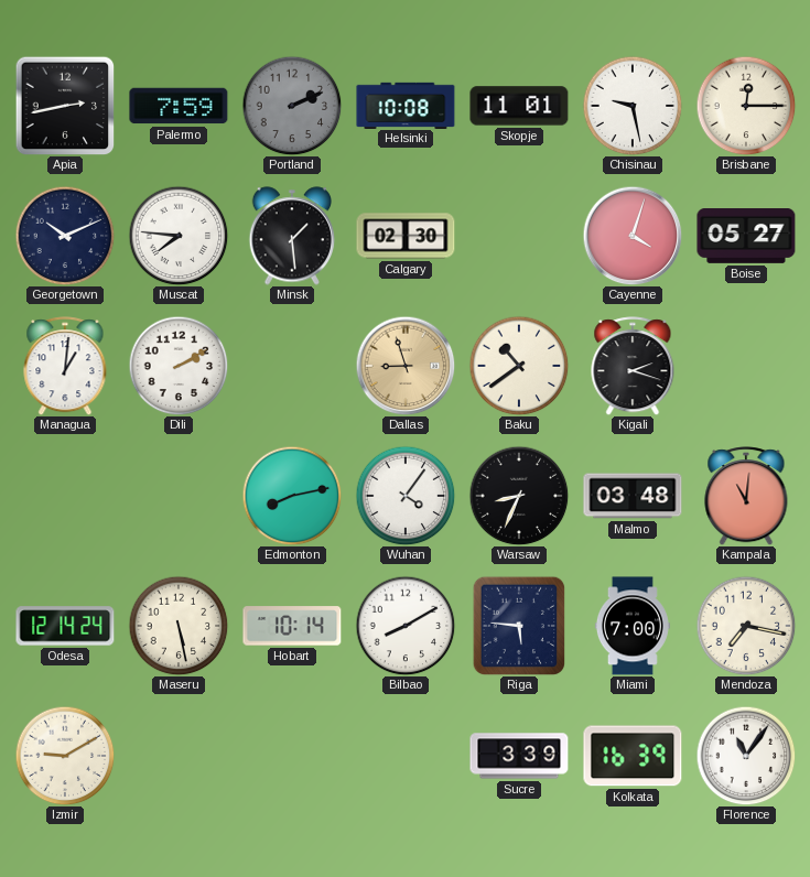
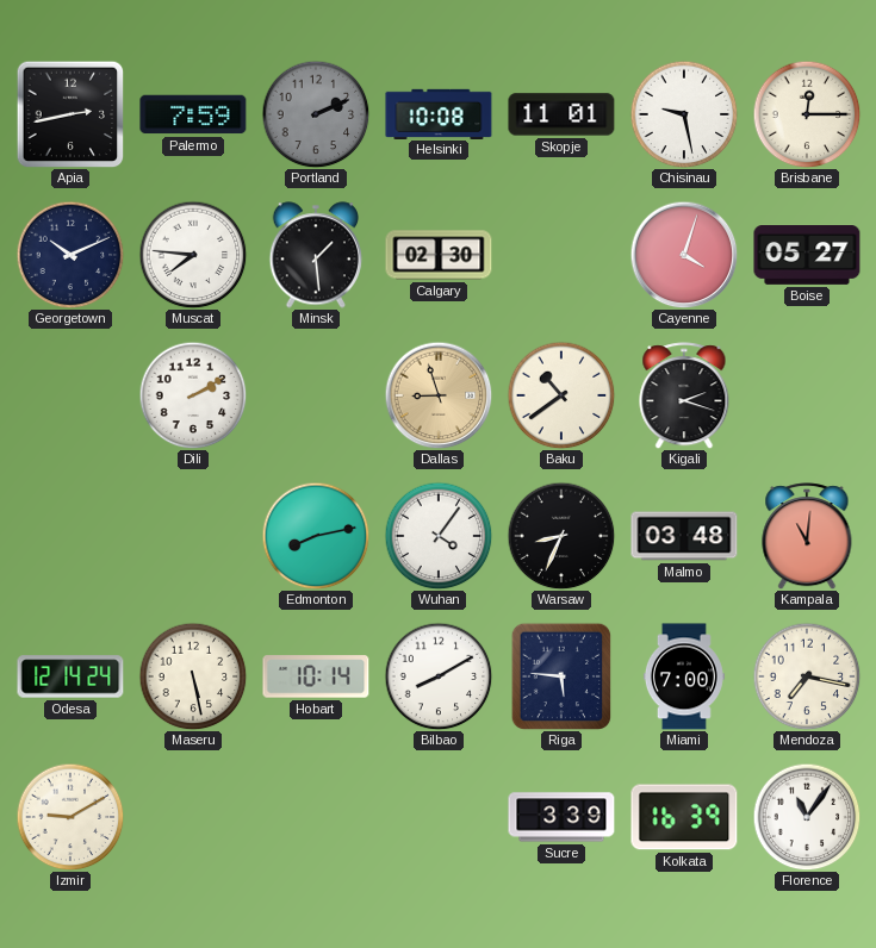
Managua: 1:01 -> none
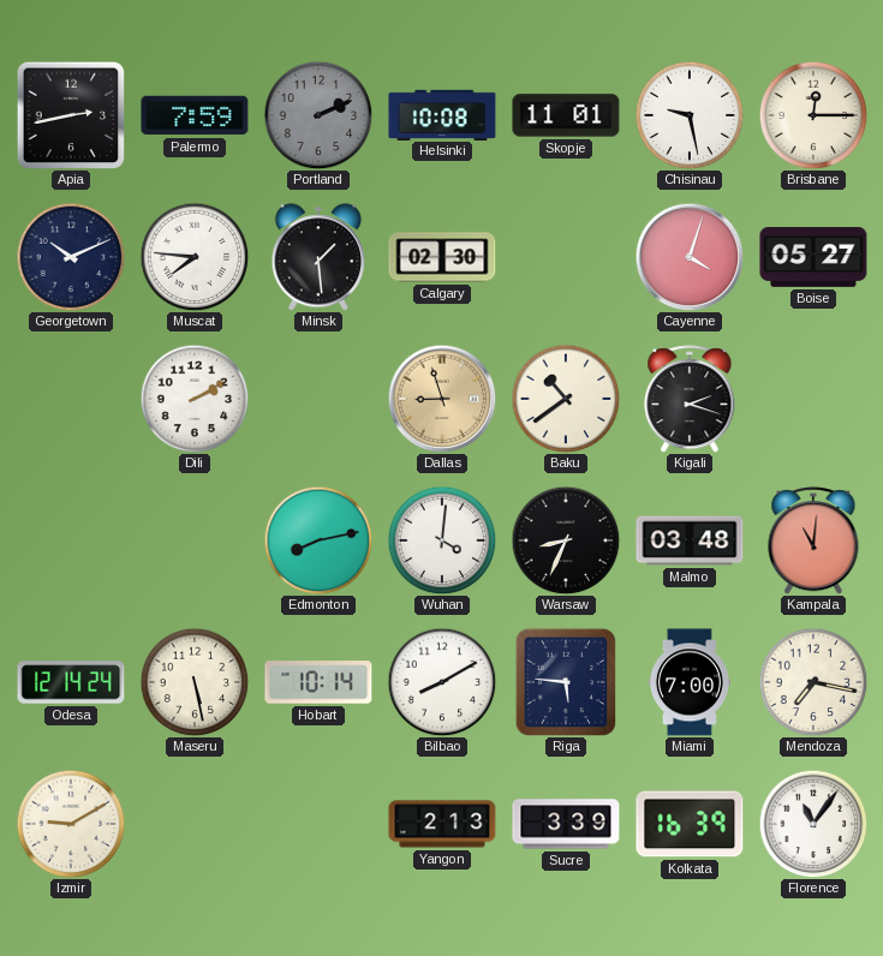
Wuhan: 4:06 -> 4:01
Yangon: none -> 2:13
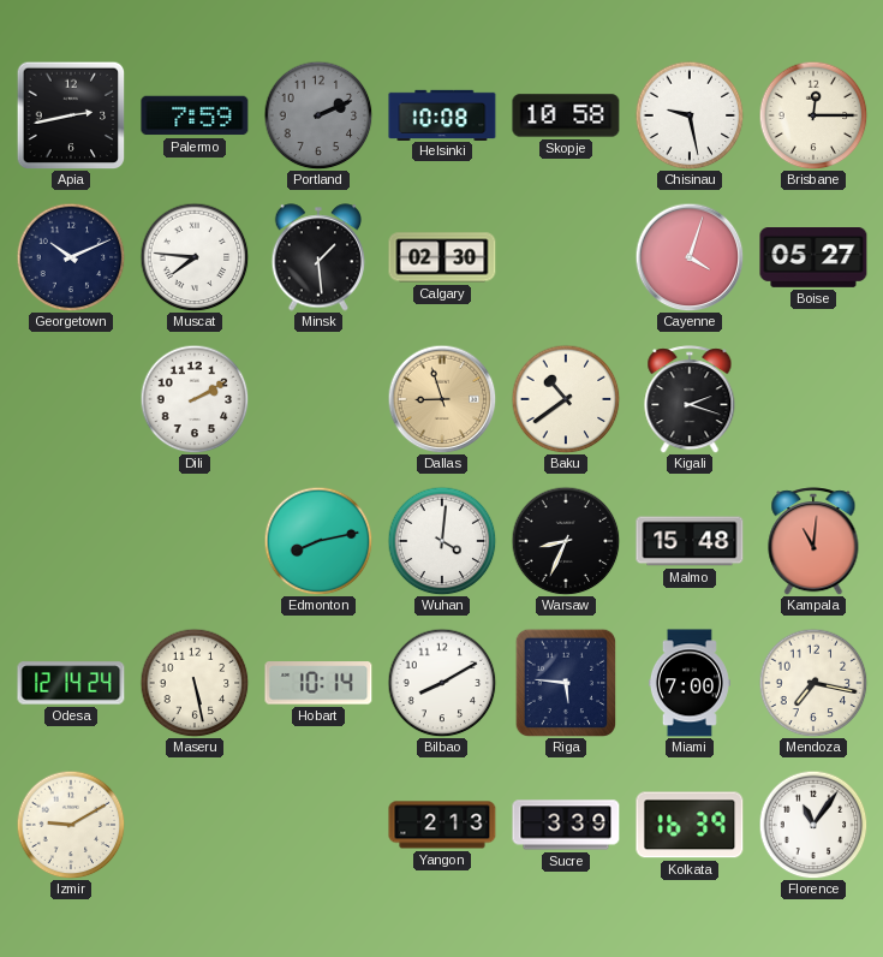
Skopje: 11:01 -> 10:58
Malmo: 03:48 -> 15:48
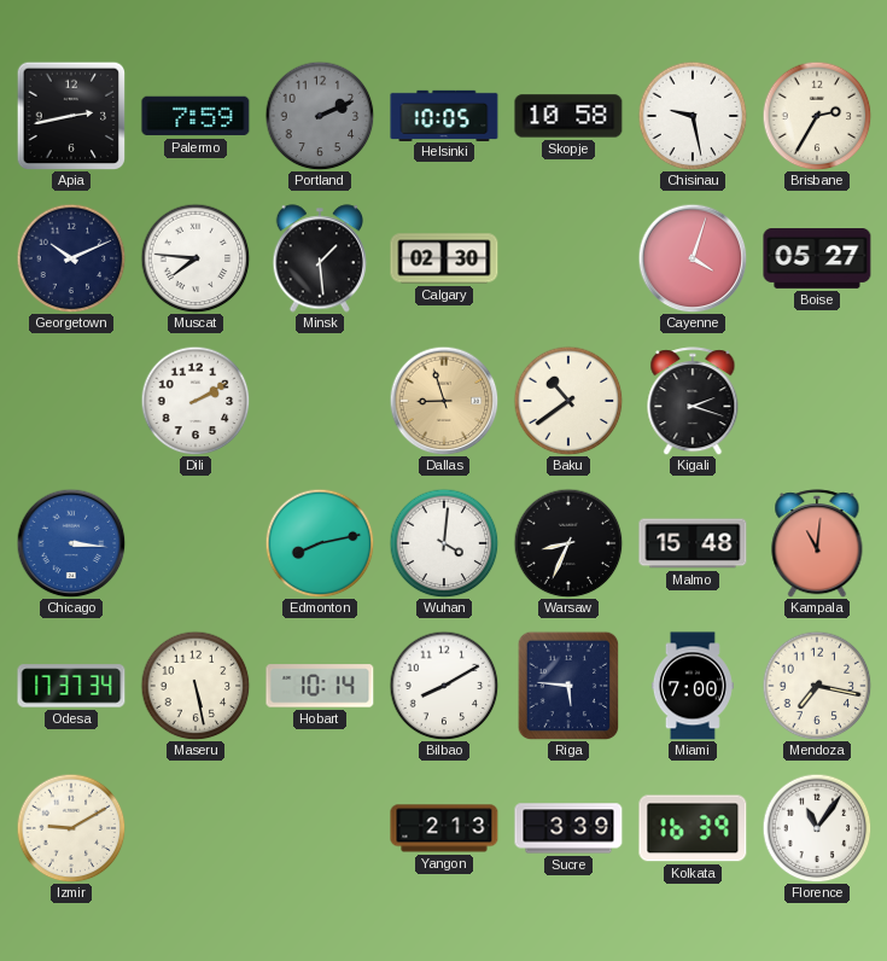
Helsinki: 10:08 -> 10:05
Brisbane: 12:15 -> 2:35
Chicago: none -> 3:16
Odesa: 12:14 -> 17:37
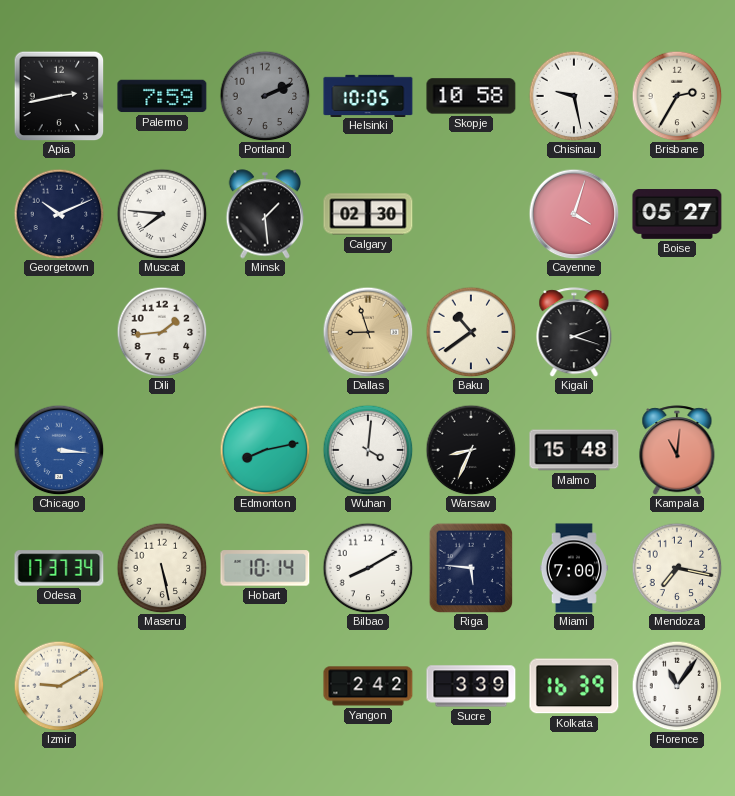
Dili: 2:10 -> 1:44
Yangon: 2:13 -> 2:42
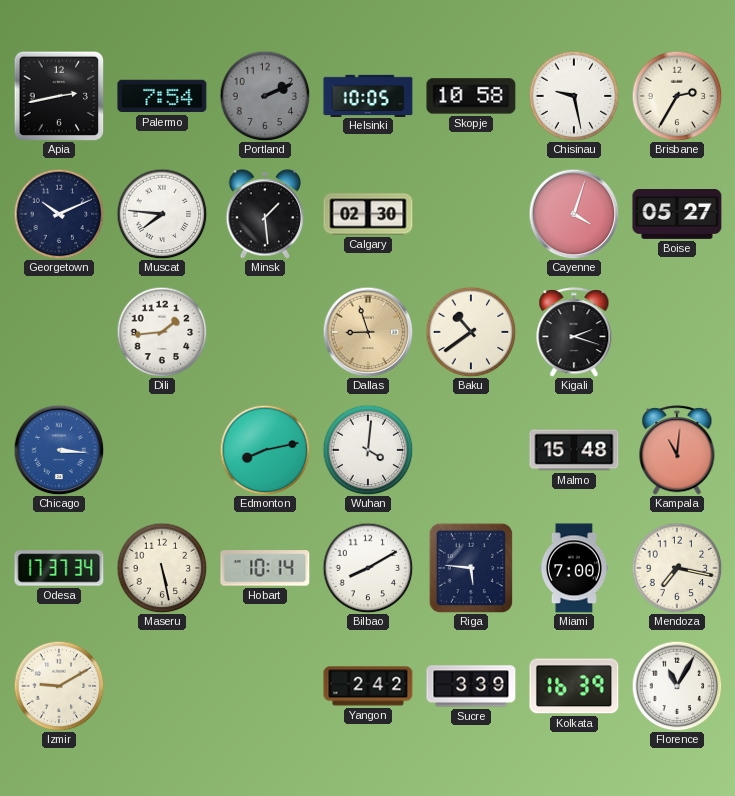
Palermo: 7:59 -> 7:54
Warsaw: 8:34 -> none
Florence: 11:06 -> 11:05
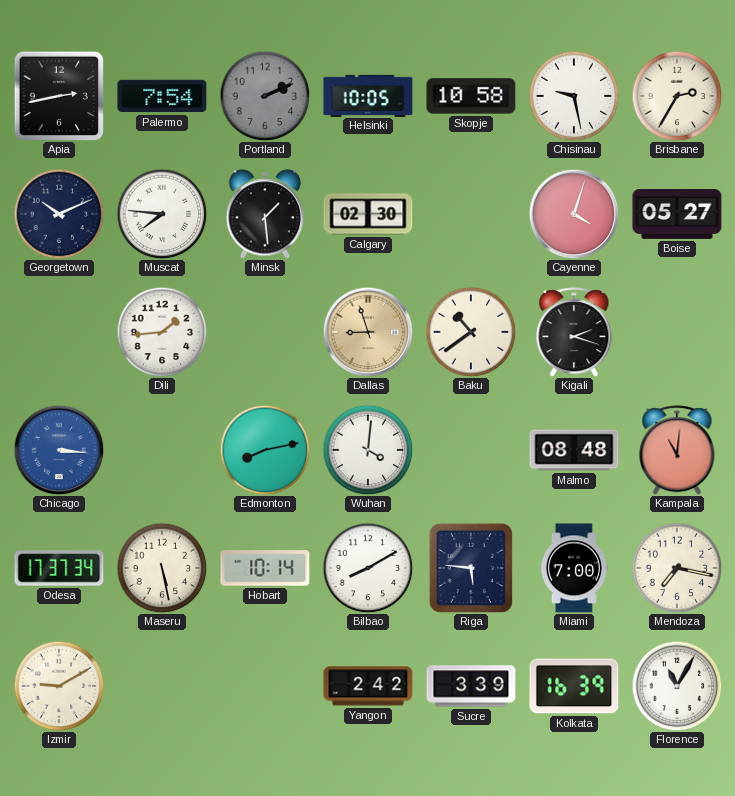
Malmo: 15:48 -> 08:48
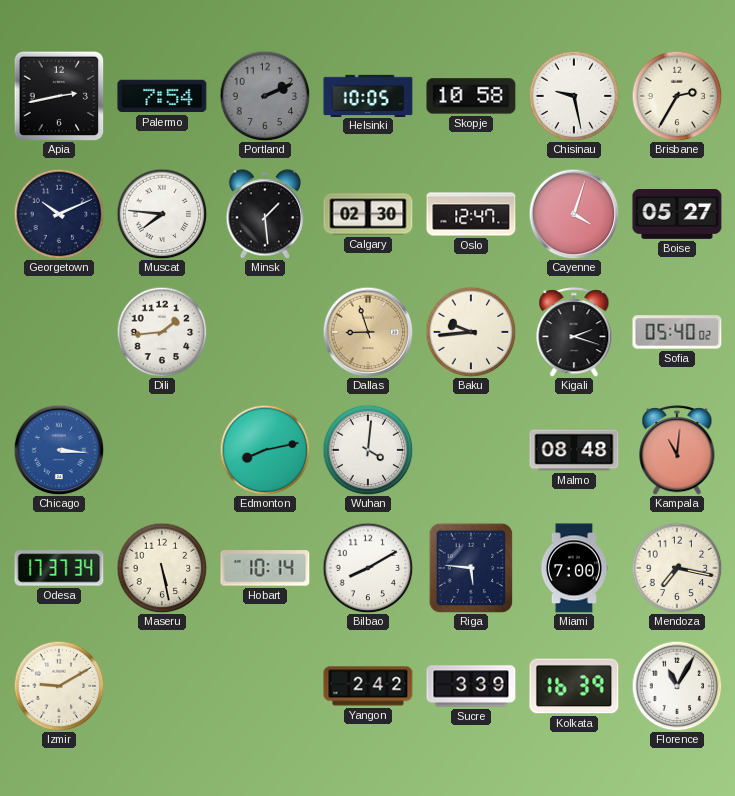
Oslo: none -> 12:47
Baku: 10:39 -> 9:44
Sofia: none -> 05:40
